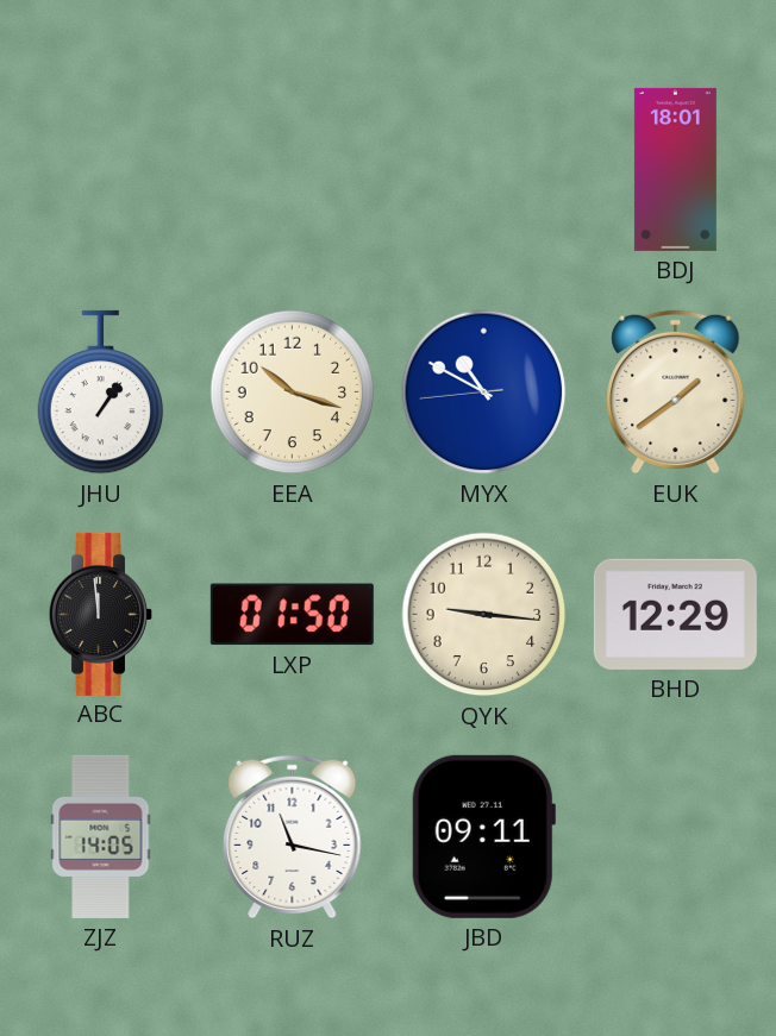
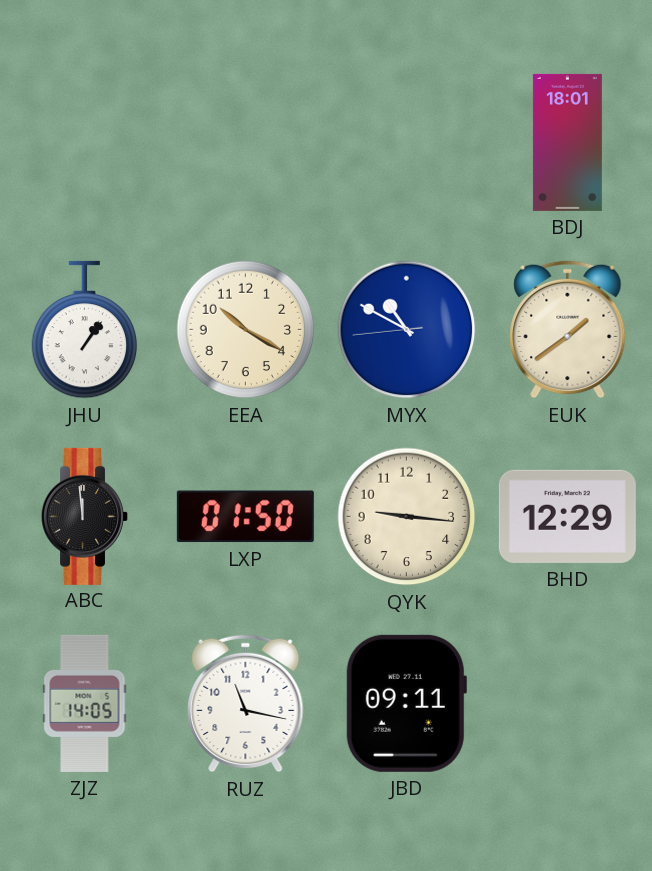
EEA: 10:18 -> 10:20
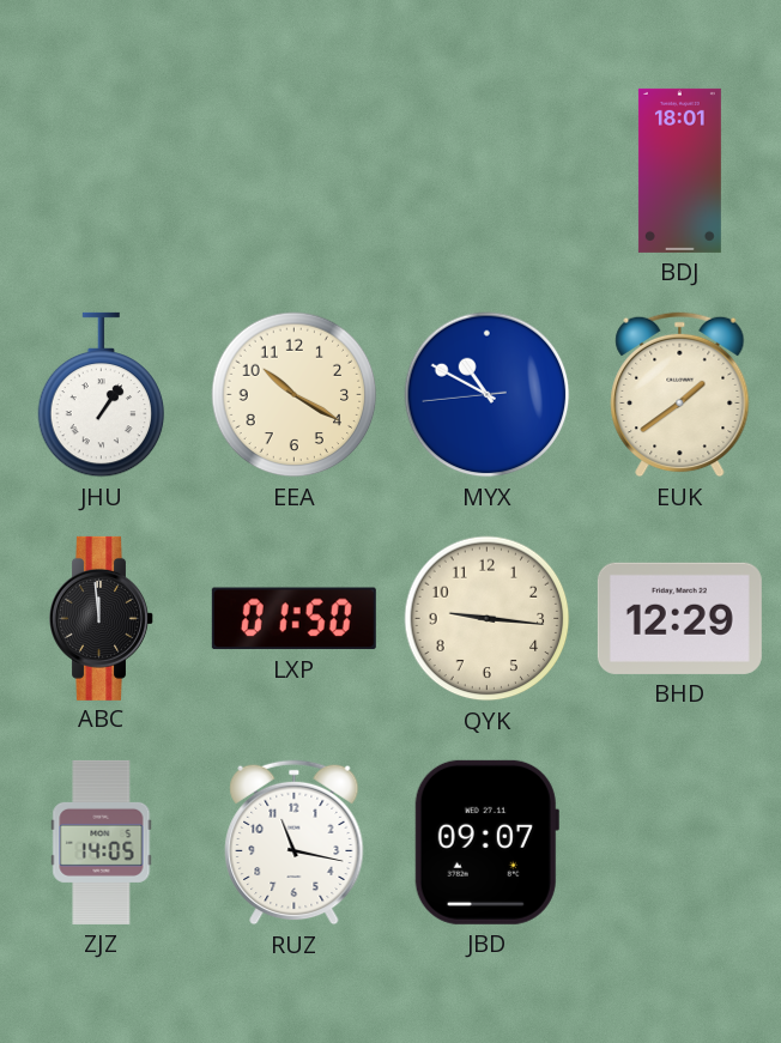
JBD: 09:11 -> 09:07
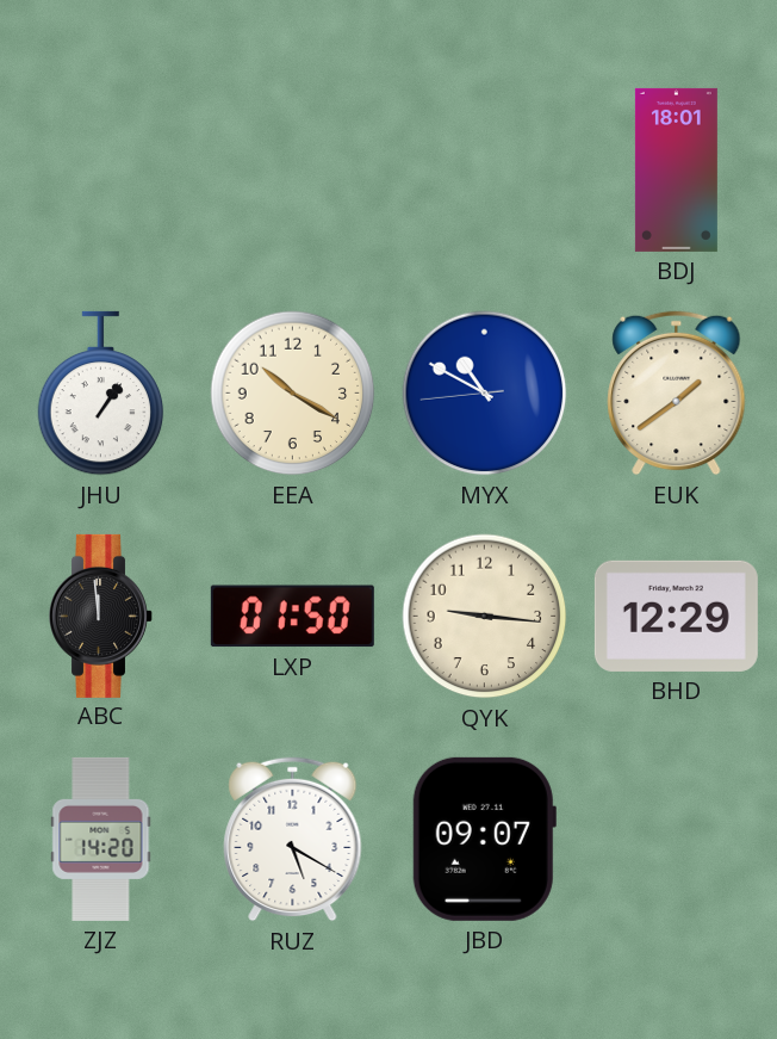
ZJZ: 14:05 -> 14:20
RUZ: 11:17 -> 5:20
